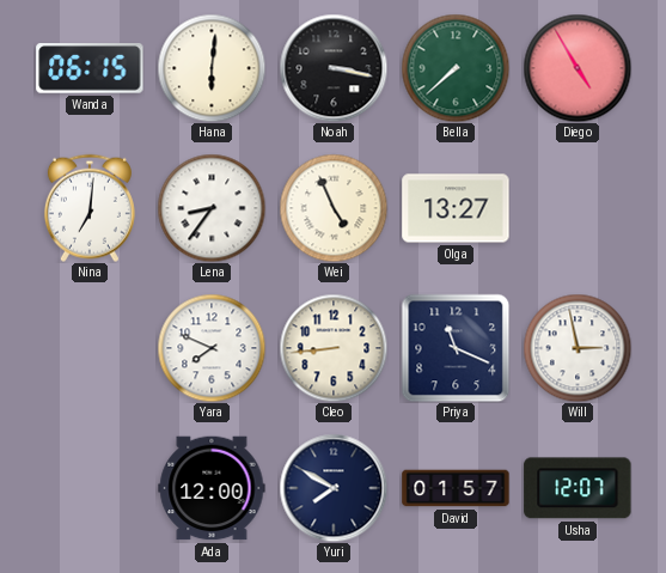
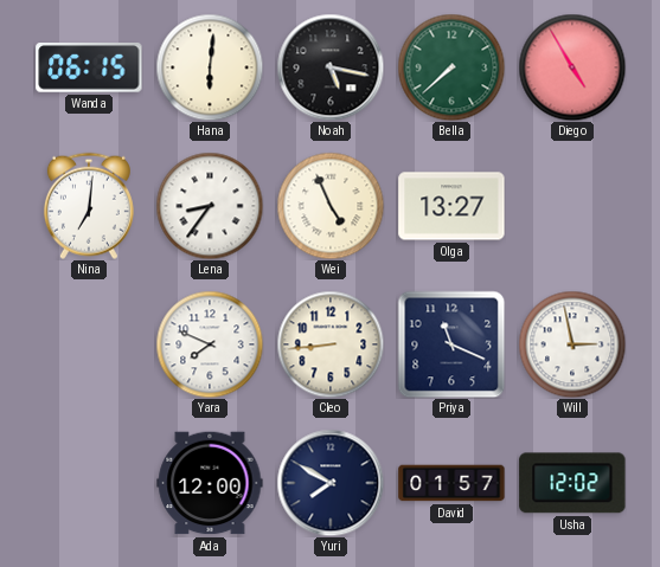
Noah: 3:17 -> 5:17
Usha: 12:07 -> 12:02
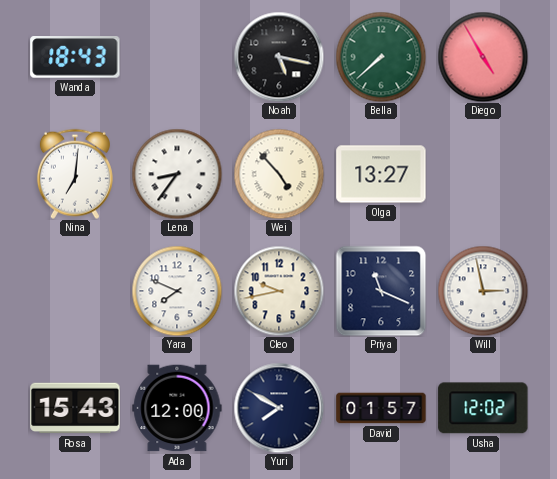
Wanda: 06:15 -> 18:43
Hana: 6:01 -> none
Wei: 4:56 -> 4:53
Cleo: 8:44 -> 9:43
Rosa: none -> 15:43
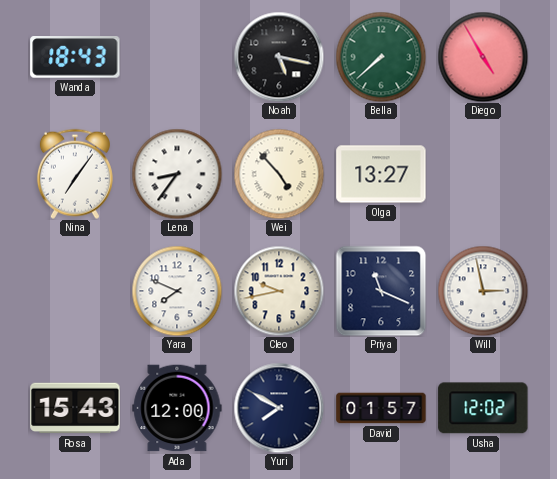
Nina: 7:01 -> 7:06
